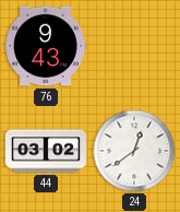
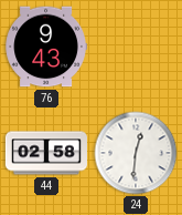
44: 03:02 -> 02:58
24: 12:39 -> 12:31
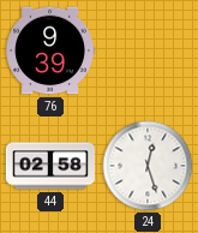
76: 9:43 -> 9:39
24: 12:31 -> 12:27
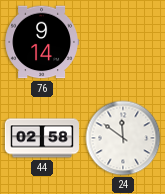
76: 9:39 -> 9:14
24: 12:27 -> 11:51
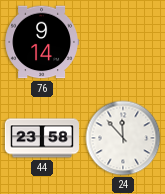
44: 02:58 -> 23:58
24: 11:51 -> 11:53
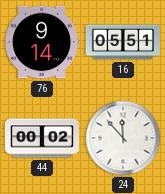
16: none -> 05:51
44: 23:58 -> 00:02
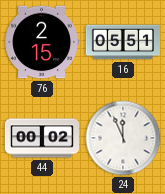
76: 9:14 -> 2:15
24: 11:53 -> 11:56
